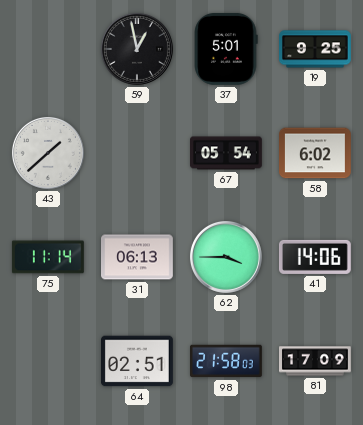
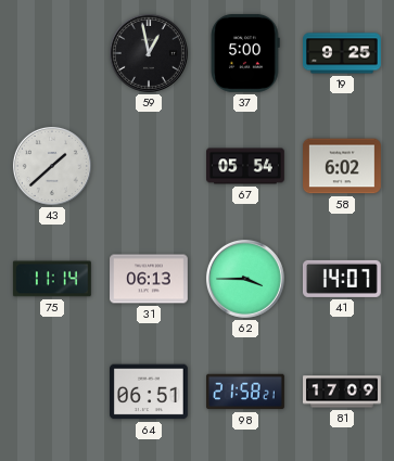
37: 5:01 -> 5:00
41: 14:06 -> 14:07
64: 02:51 -> 06:51
98: 21:58:03 -> 21:58:21
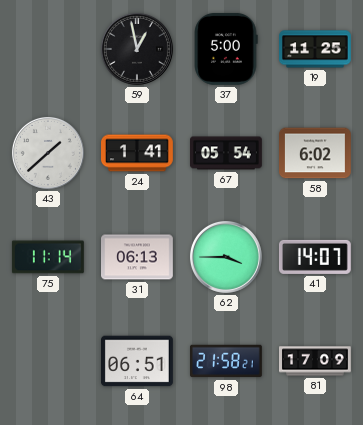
19: 9:25 -> 11:25
24: none -> 1:41
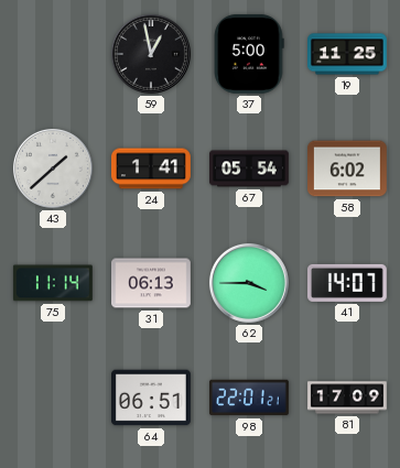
98: 21:58 -> 22:01
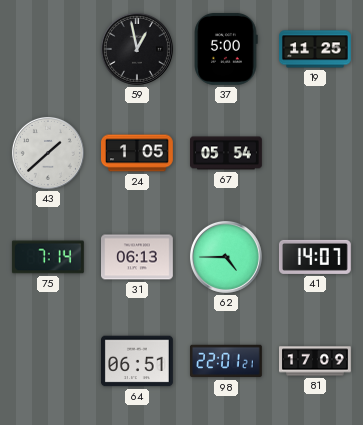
24: 1:41 -> 1:05
58: 6:02 -> none
75: 11:14 -> 7:14
62: 3:45 -> 4:45
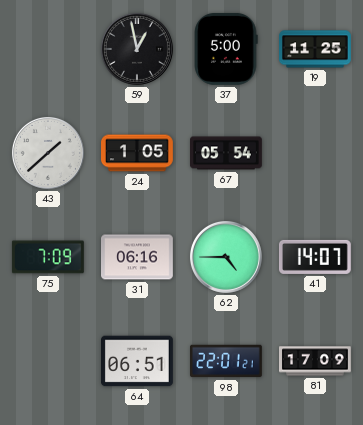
75: 7:14 -> 7:09
31: 06:13 -> 06:16
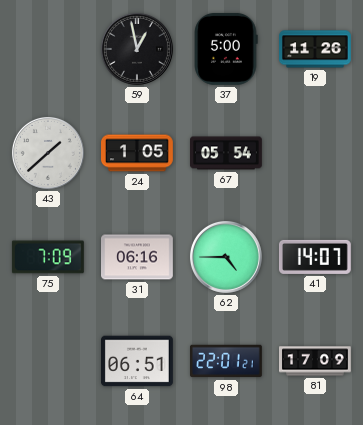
19: 11:25 -> 11:26
